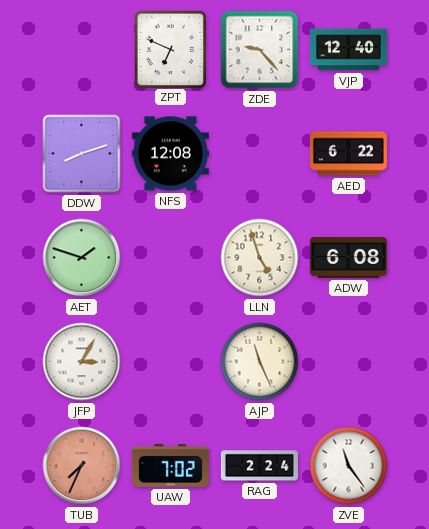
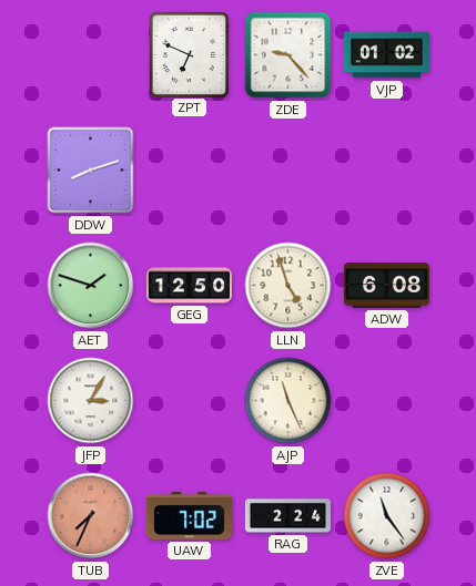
VJP: 12:40 -> 01:02
NFS: 12:08 -> none
AED: 6:22 -> none
GEG: none -> 12:50
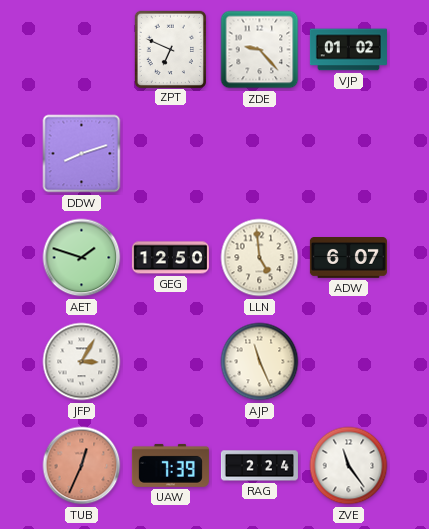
LLN: 4:57 -> 4:59
ADW: 6:08 -> 6:07
TUB: 7:34 -> 12:34
UAW: 7:02 -> 7:39
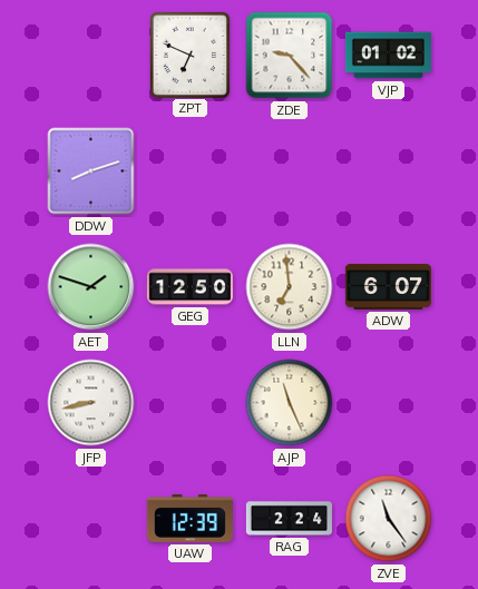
LLN: 4:59 -> 6:59
JFP: 3:05 -> 8:43
TUB: 12:34 -> none
UAW: 7:39 -> 12:39
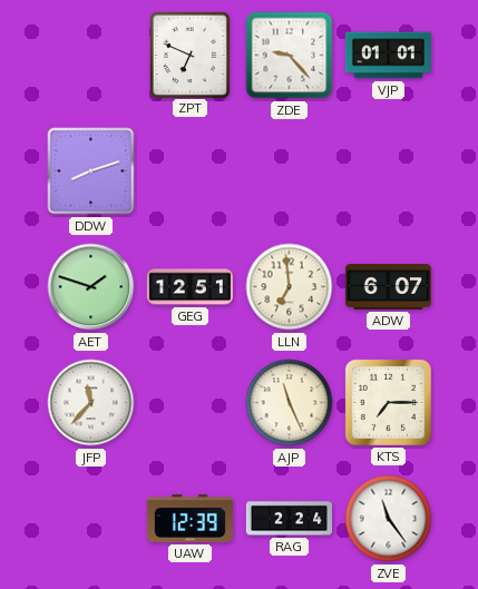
VJP: 01:02 -> 01:01
GEG: 12:50 -> 12:51
JFP: 8:43 -> 11:37
KTS: none -> 7:15
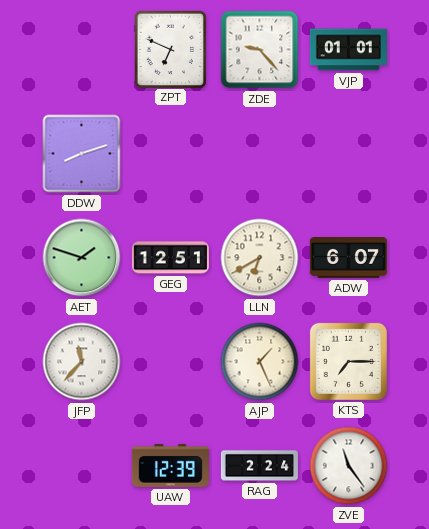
LLN: 6:59 -> 6:40
AJP: 11:26 -> 1:26
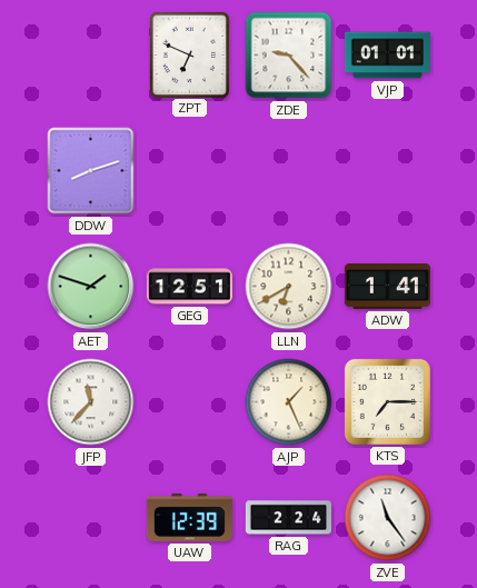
ADW: 6:07 -> 1:41
